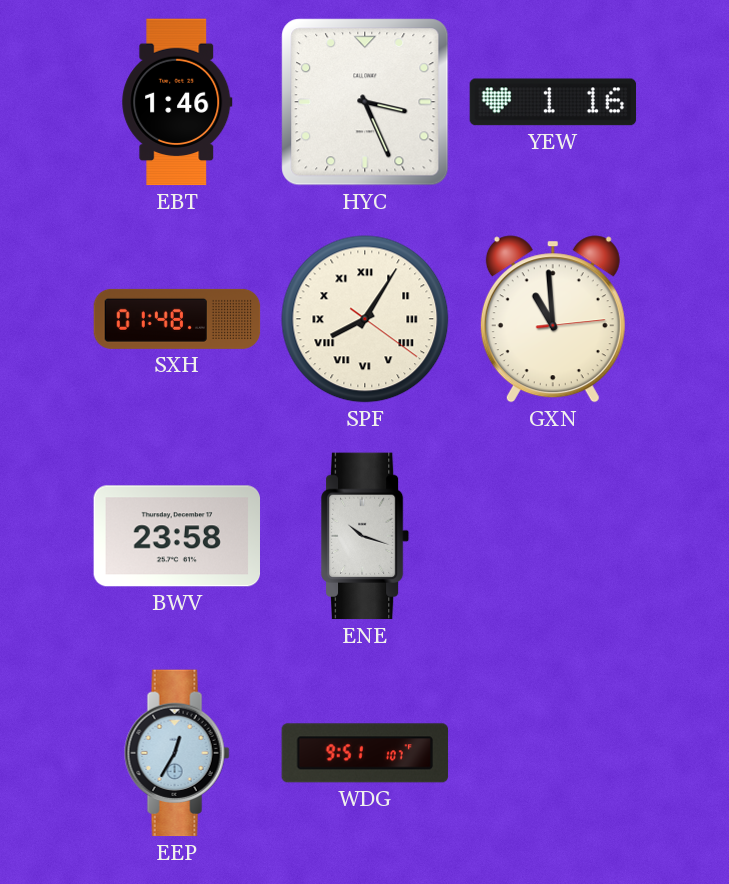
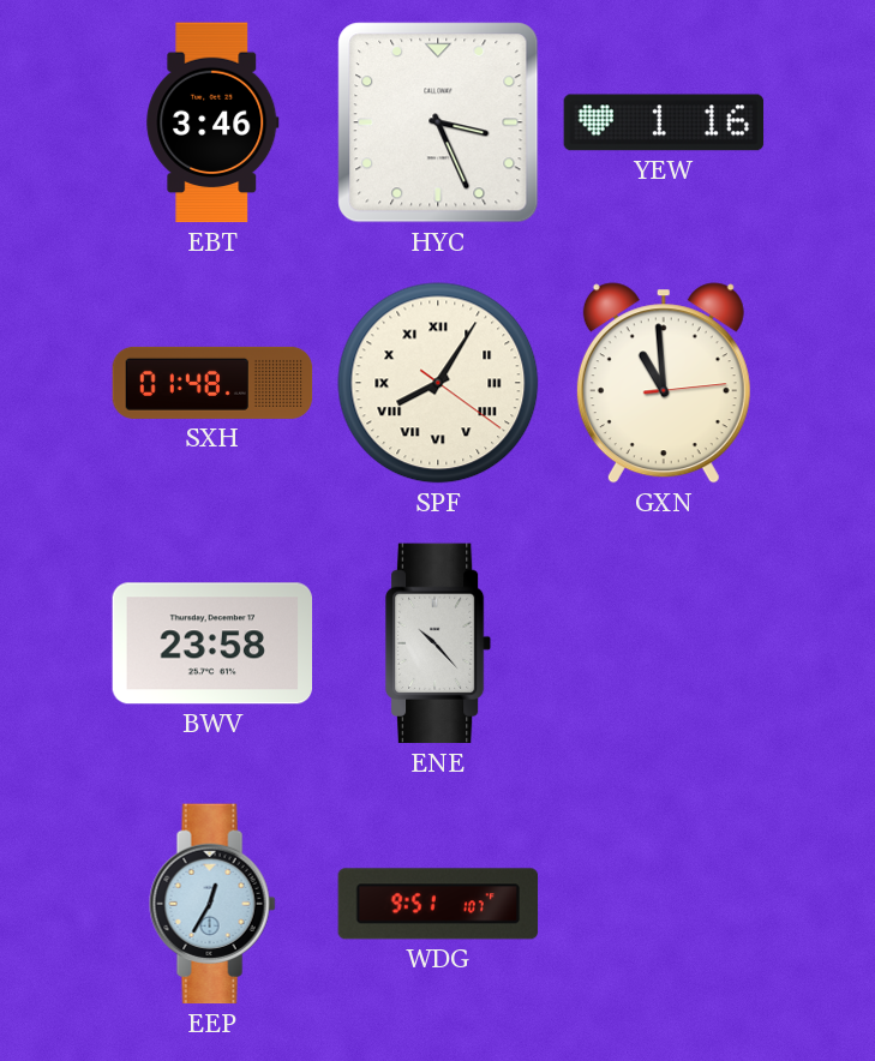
EBT: 1:46 -> 3:46
ENE: 10:18 -> 10:23
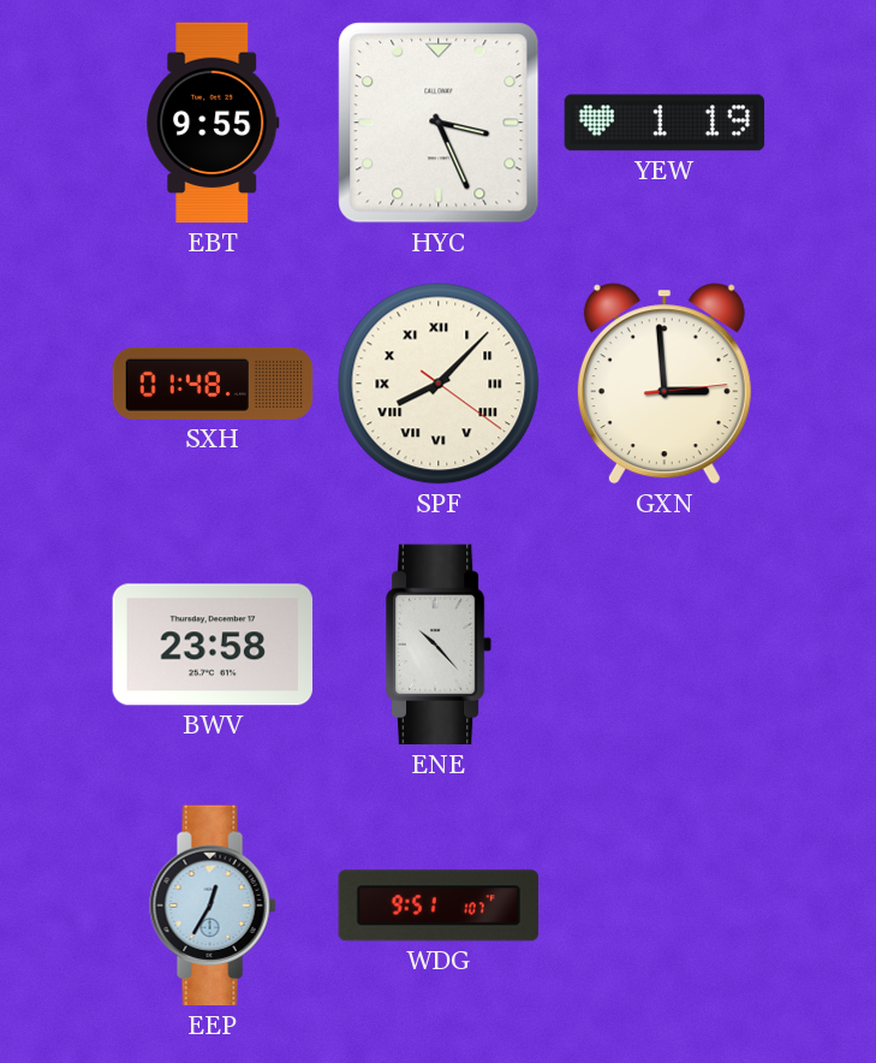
EBT: 3:46 -> 9:55
YEW: 1:16 -> 1:19
SPF: 8:05 -> 8:07
GXN: 10:59 -> 2:59
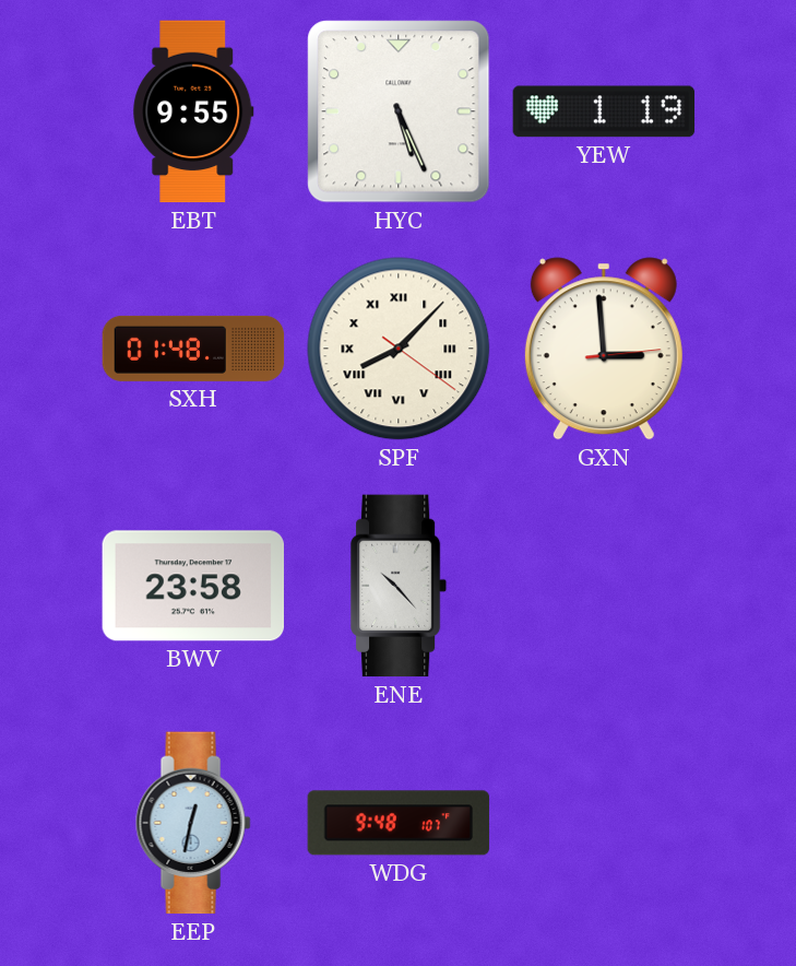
HYC: 3:26 -> 5:26
EEP: 12:35 -> 12:32
WDG: 9:51 -> 9:48
